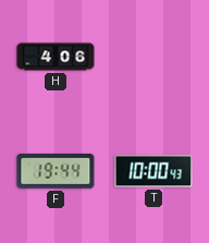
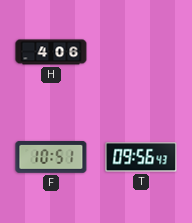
F: 19:44 -> 10:51
T: 10:00 -> 09:56
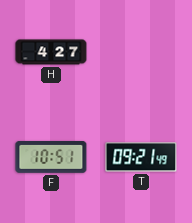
H: 4:06 -> 4:27
T: 09:56 -> 09:21
